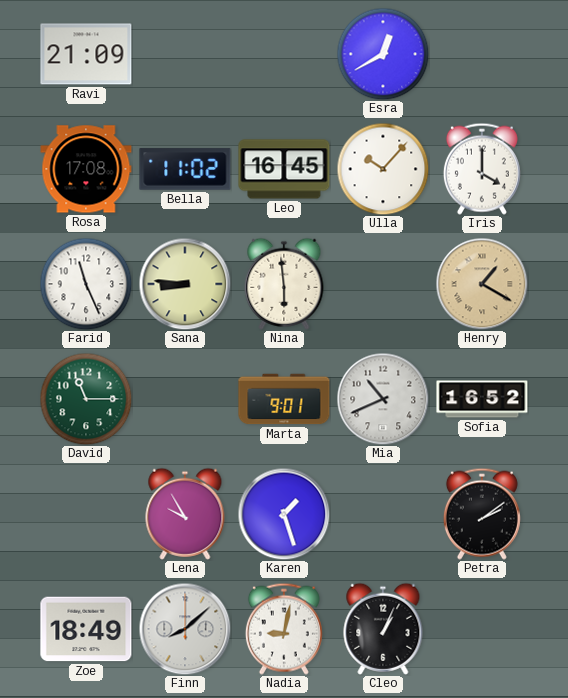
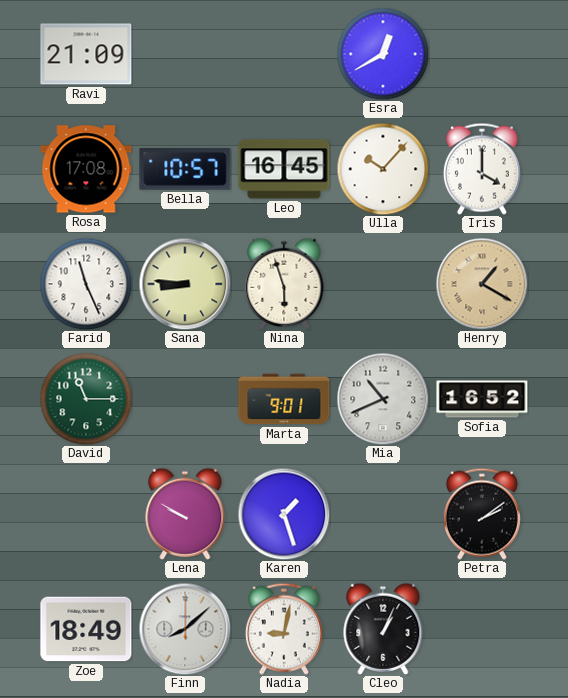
Bella: 11:02 -> 10:57
Nina: 5:59 -> 5:57
Lena: 9:55 -> 9:50
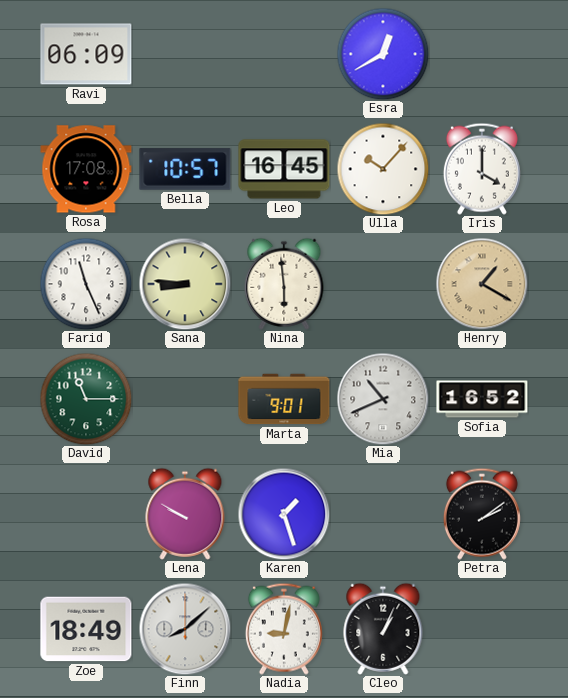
Ravi: 21:09 -> 06:09
Nina: 5:57 -> 5:59
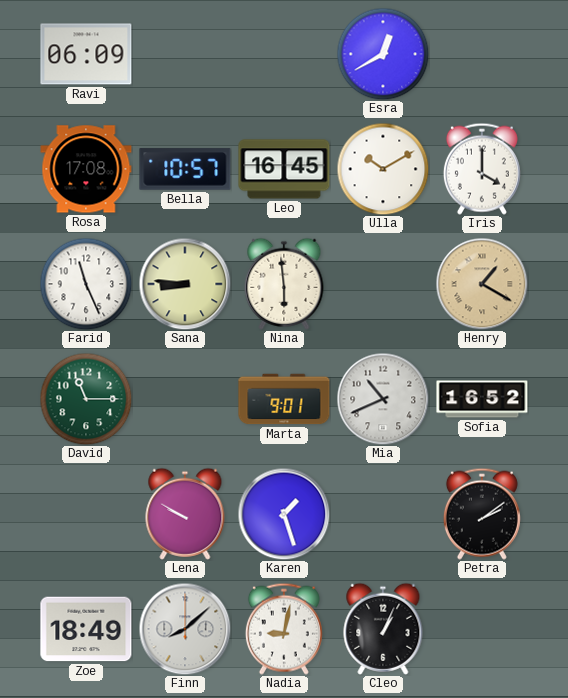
Ulla: 10:07 -> 10:10
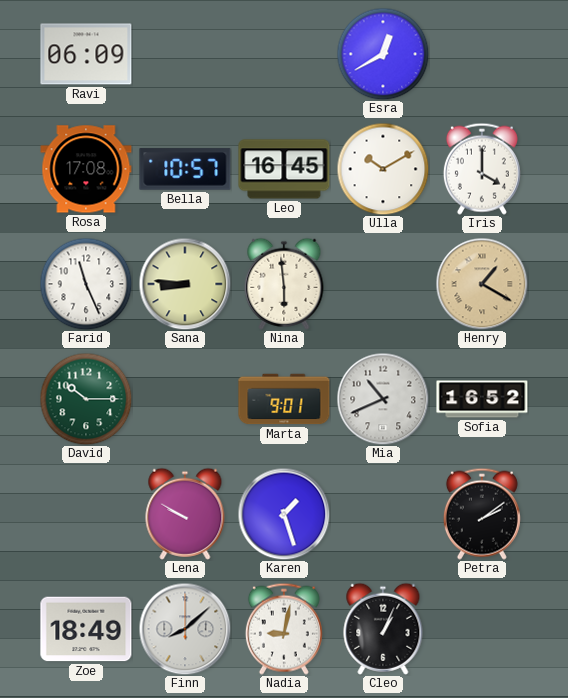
David: 11:15 -> 10:15
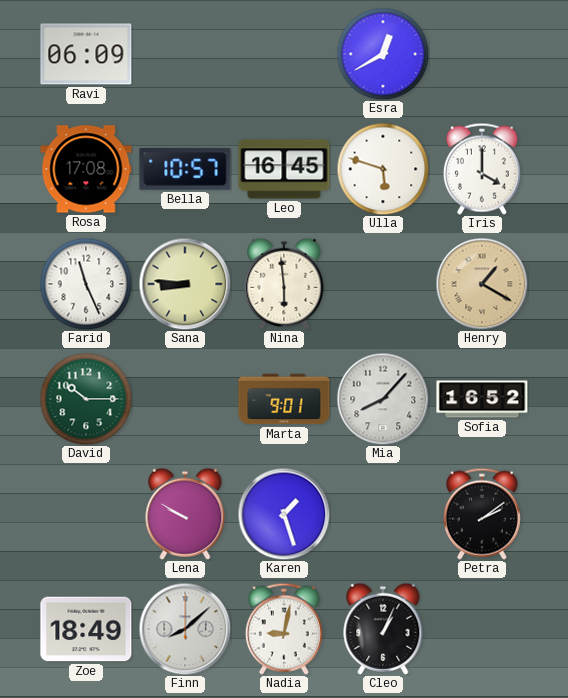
Ulla: 10:10 -> 5:48
Mia: 10:41 -> 8:07
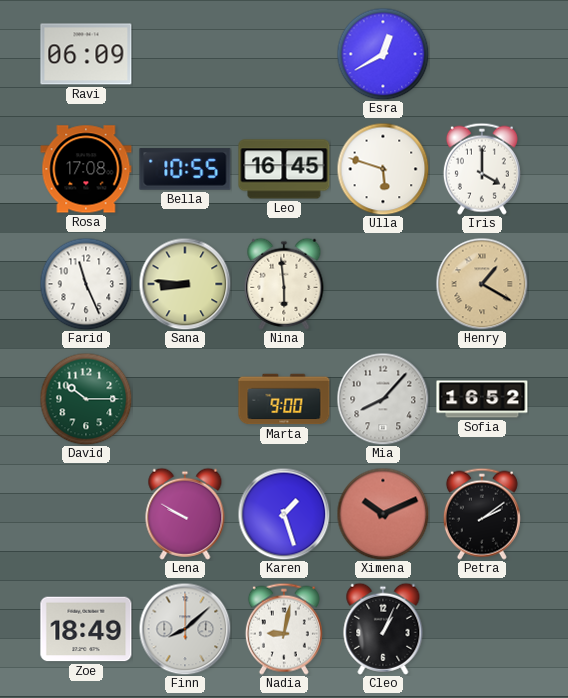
Bella: 10:57 -> 10:55
Marta: 9:01 -> 9:00
Ximena: none -> 10:11
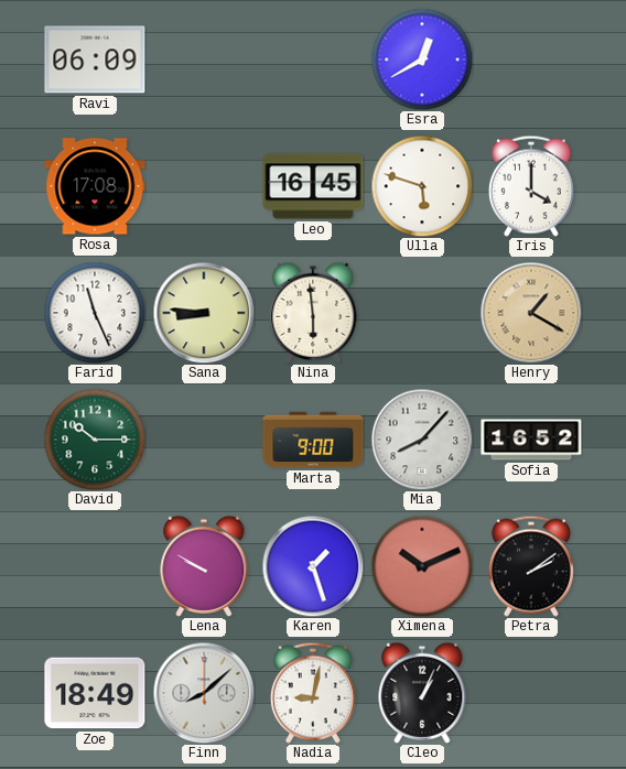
Bella: 10:55 -> none
